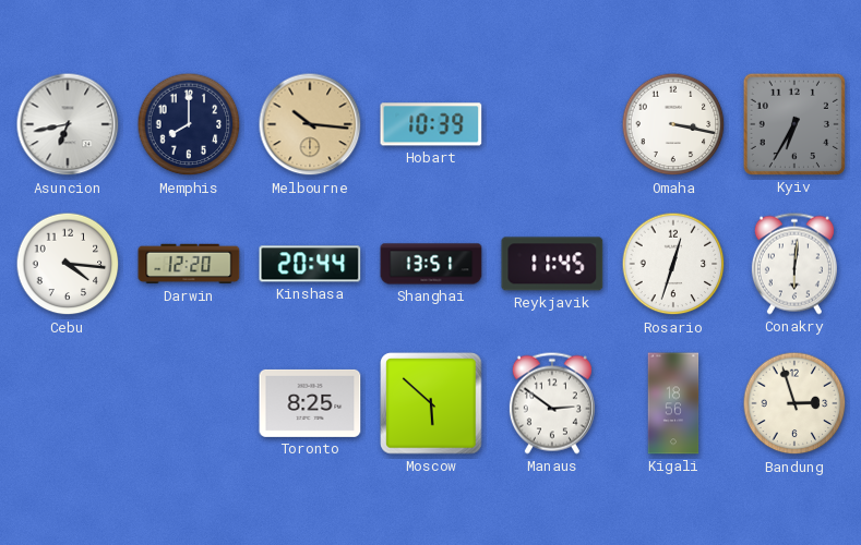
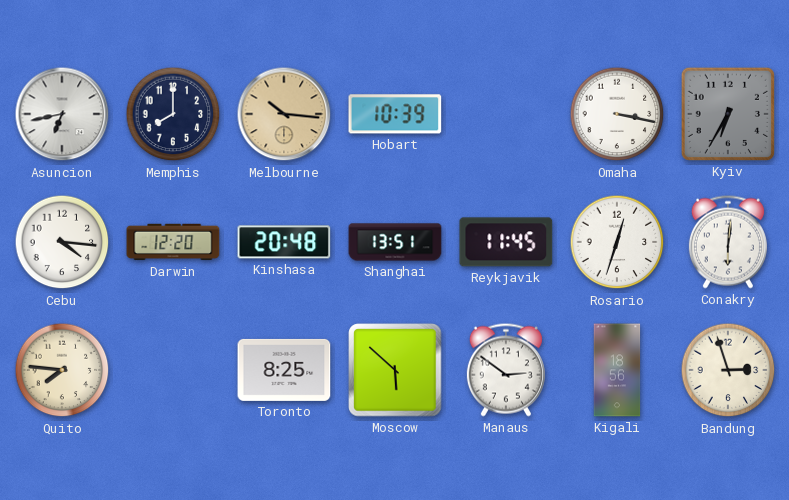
Kinshasa: 20:44 -> 20:48
Quito: none -> 7:46
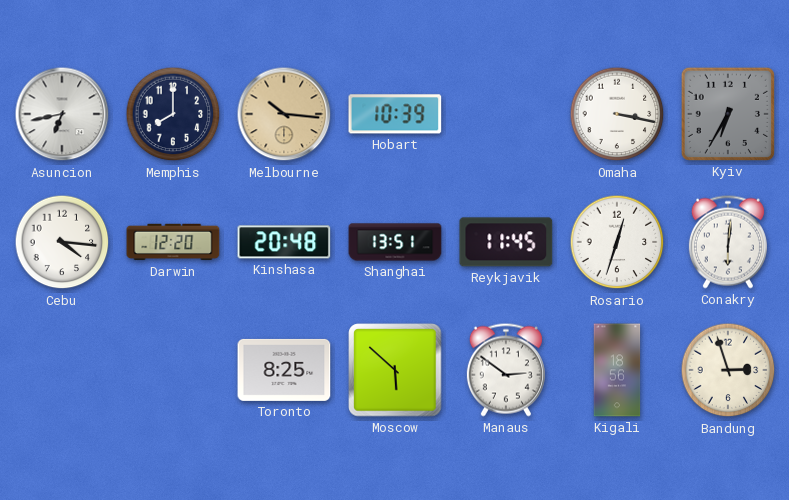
Quito: 7:46 -> none
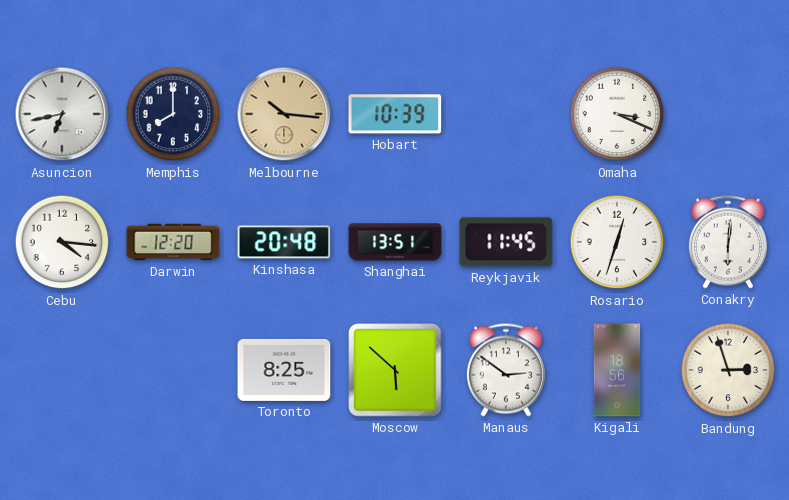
Omaha: 3:17 -> 3:19
Kyiv: 6:35 -> none
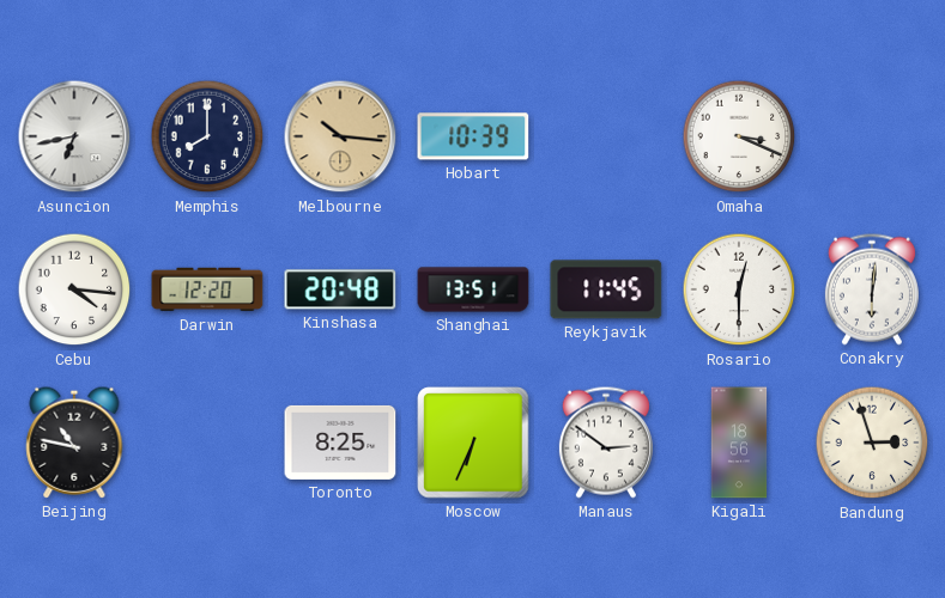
Rosario: 12:33 -> 12:30
Beijing: none -> 10:47
Moscow: 5:52 -> 6:34
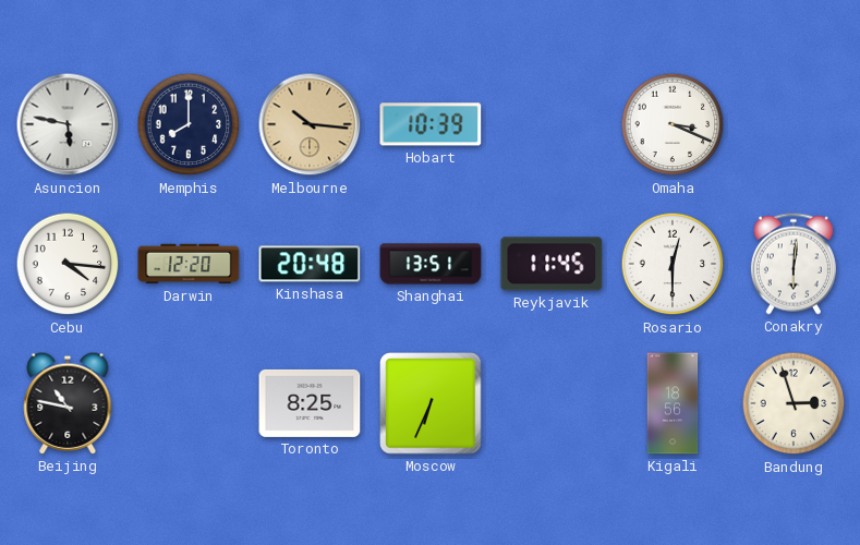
Asuncion: 6:43 -> 5:47
Manaus: 2:51 -> none
